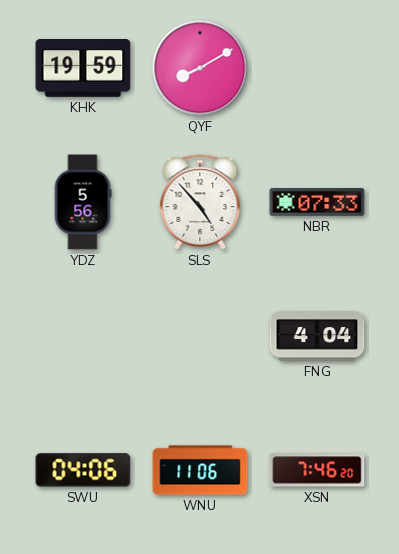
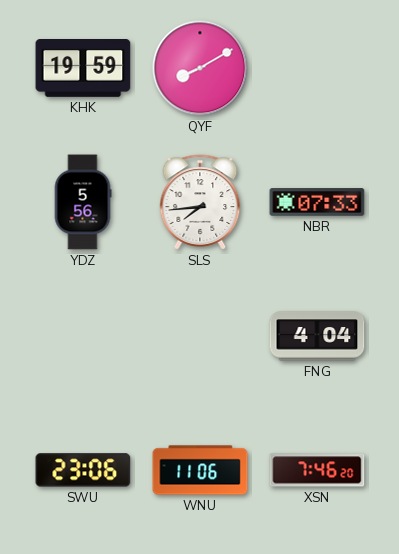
SLS: 4:53 -> 7:44
SWU: 04:06 -> 23:06
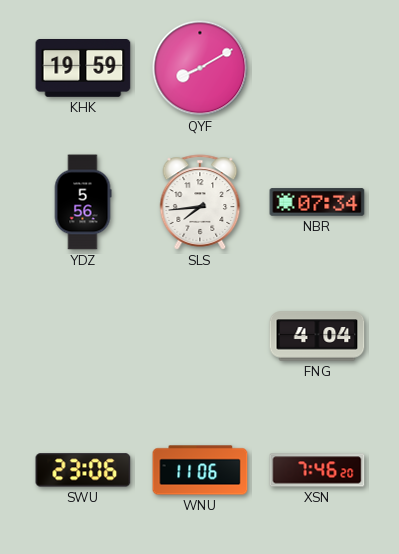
NBR: 07:33 -> 07:34
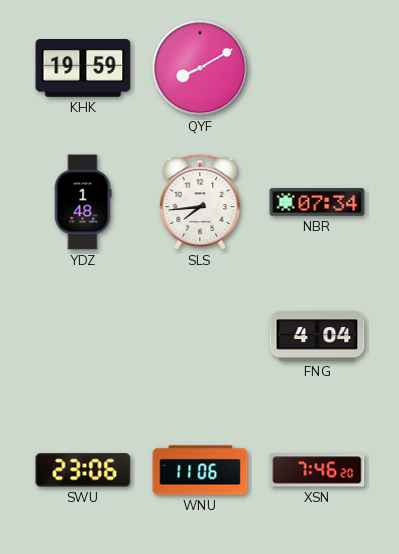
YDZ: 5:56 -> 1:48
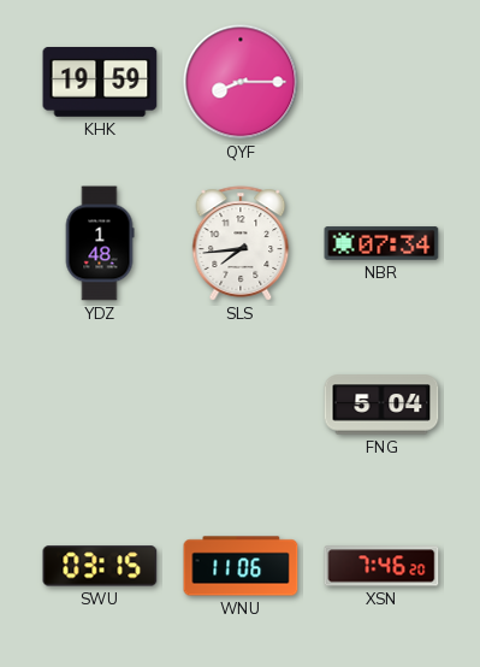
QYF: 8:10 -> 8:15
FNG: 4:04 -> 5:04
SWU: 23:06 -> 03:15
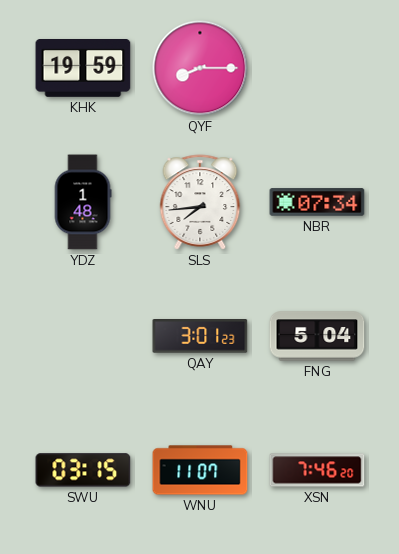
QAY: none -> 3:01
WNU: 11:06 -> 11:07
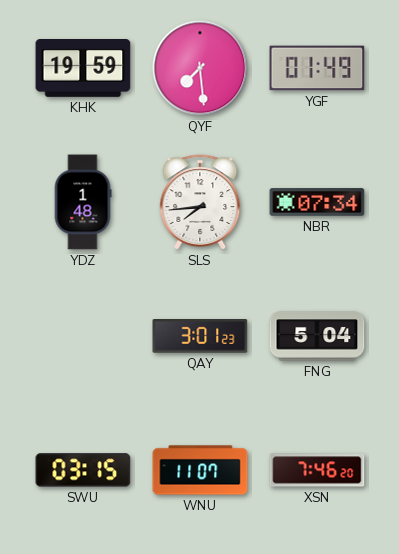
QYF: 8:15 -> 7:29
YGF: none -> 01:49
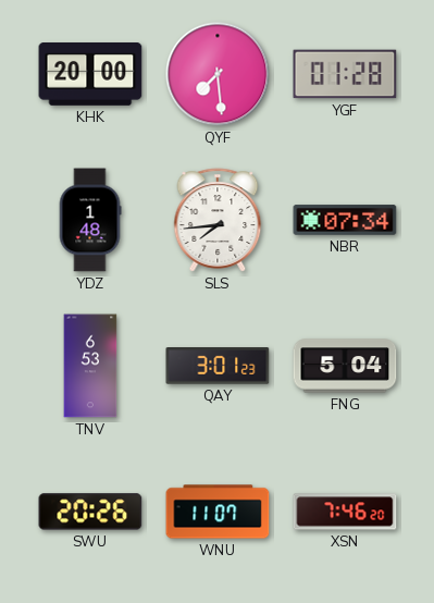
KHK: 19:59 -> 20:00
YGF: 01:49 -> 01:28
TNV: none -> 6:53
SWU: 03:15 -> 20:26
